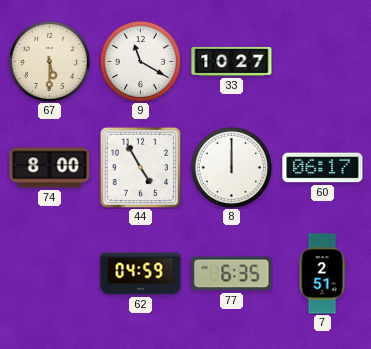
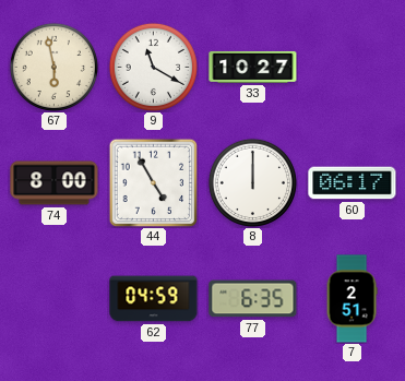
67: 5:30 -> 5:58
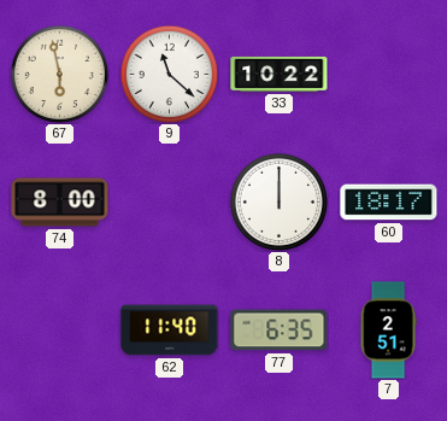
9: 11:20 -> 11:22
33: 10:27 -> 10:22
44: 4:55 -> none
60: 06:17 -> 18:17
62: 04:59 -> 11:40
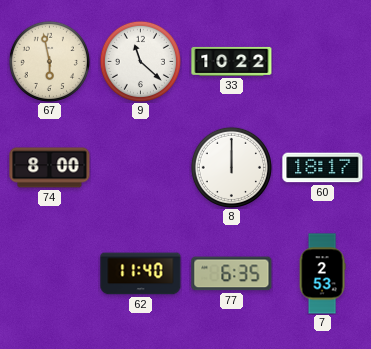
7: 2:51 -> 2:53
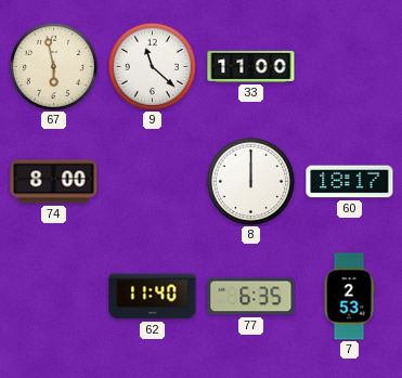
33: 10:22 -> 11:00
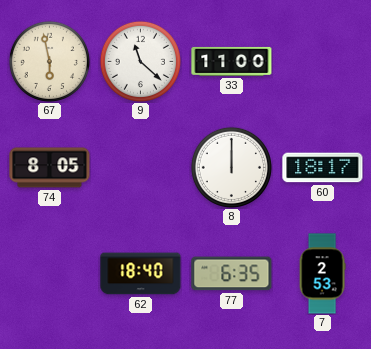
74: 8:00 -> 8:05
62: 11:40 -> 18:40
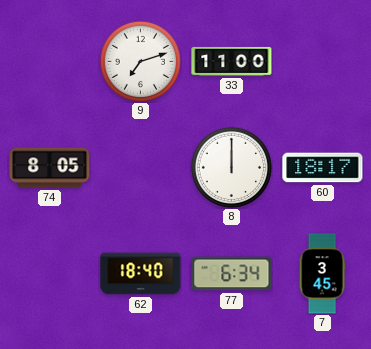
67: 5:58 -> none
9: 11:22 -> 7:12
77: 6:35 -> 6:34
7: 2:53 -> 3:45
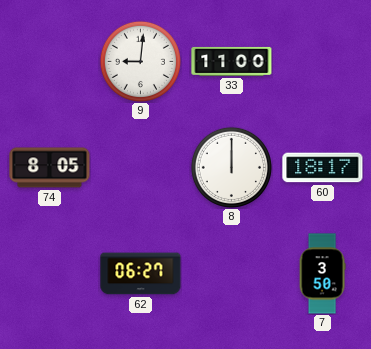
9: 7:12 -> 9:01
62: 18:40 -> 06:27
77: 6:34 -> none
7: 3:45 -> 3:50
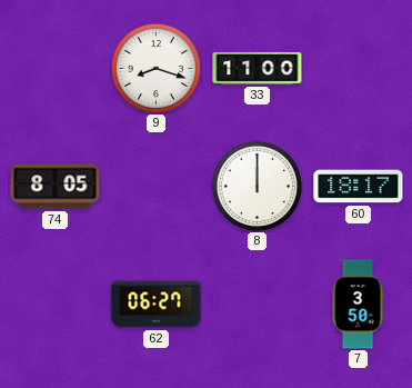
9: 9:01 -> 8:18
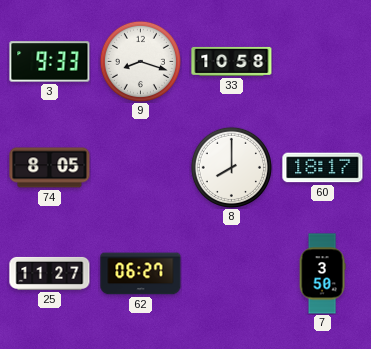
3: none -> 9:33
33: 11:00 -> 10:58
8: 12:00 -> 8:00
25: none -> 11:27
